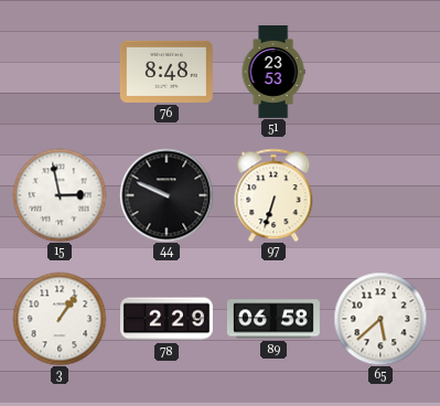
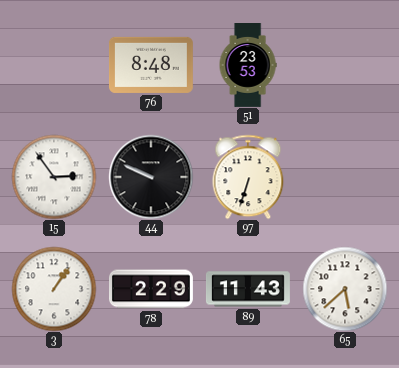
15: 2:58 -> 2:54
89: 06:58 -> 11:43
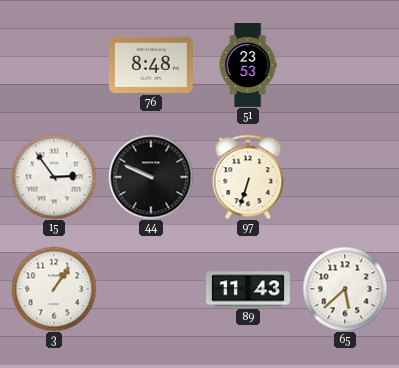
78: 2:29 -> none
